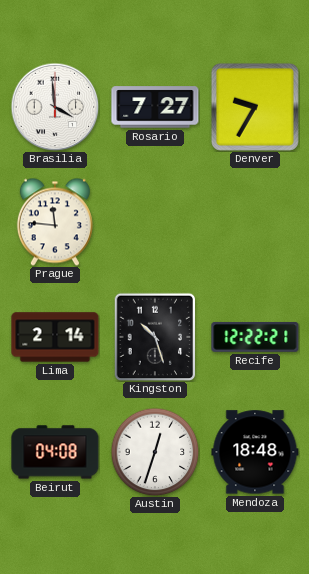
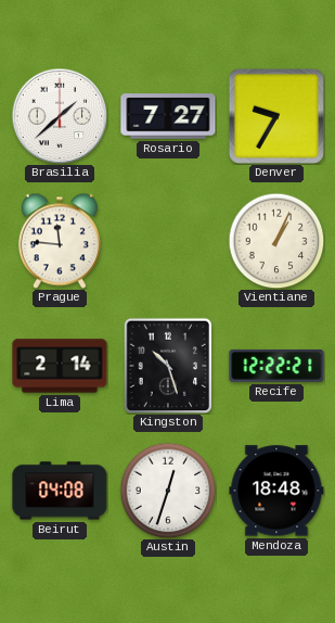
Brasilia: 3:59 -> 1:38
Vientiane: none -> 1:04
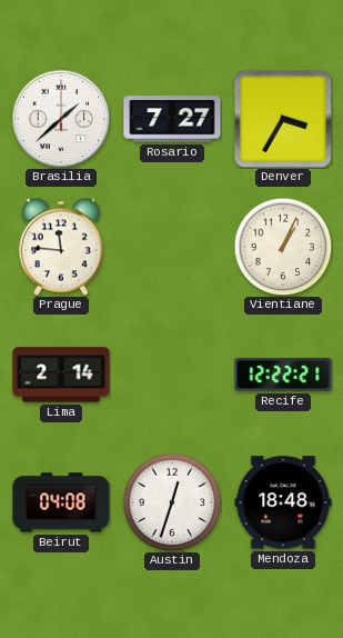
Denver: 9:35 -> 3:35
Kingston: 10:27 -> none
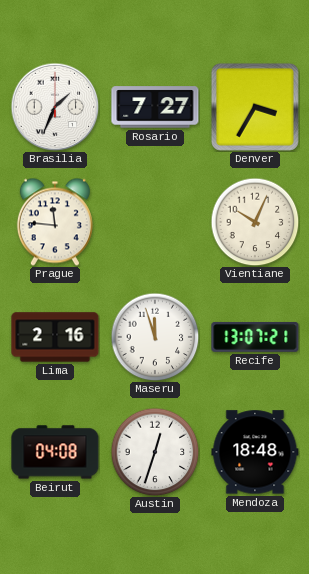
Brasilia: 1:38 -> 1:34
Vientiane: 1:04 -> 10:04
Lima: 2:14 -> 2:16
Maseru: none -> 11:57
Recife: 12:22 -> 13:07
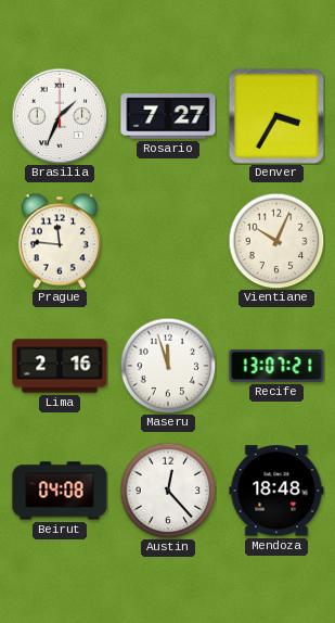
Austin: 12:33 -> 12:23
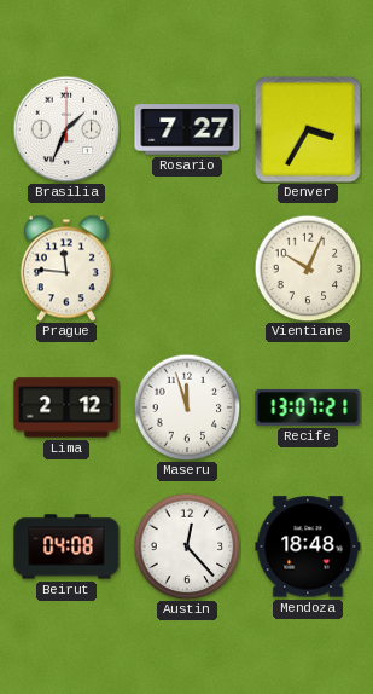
Lima: 2:16 -> 2:12
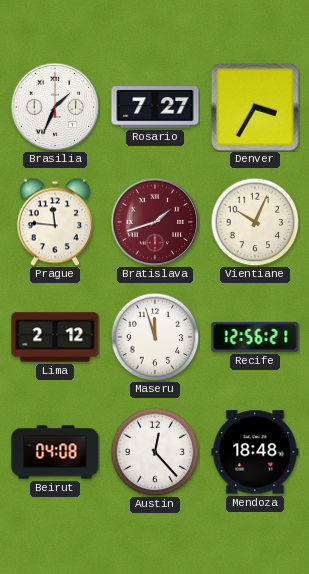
Bratislava: none -> 1:42
Recife: 13:07 -> 12:56
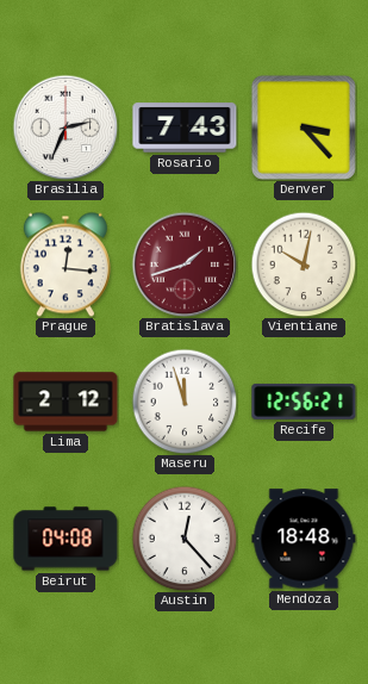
Brasilia: 1:34 -> 2:34
Rosario: 7:27 -> 7:43
Denver: 3:35 -> 3:23
Prague: 11:46 -> 12:16
Vientiane: 10:04 -> 10:02
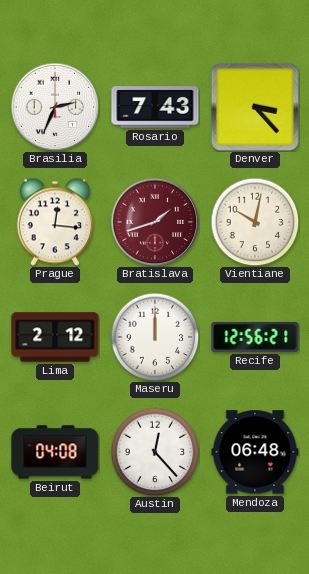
Maseru: 11:57 -> 12:00
Mendoza: 18:48 -> 06:48
